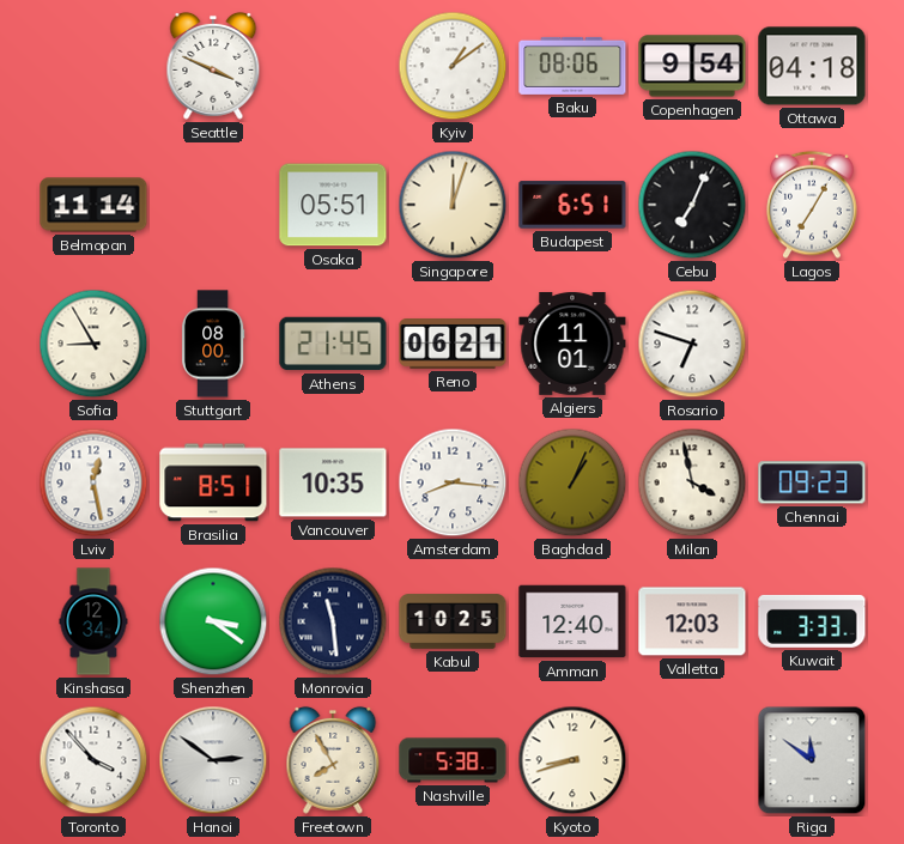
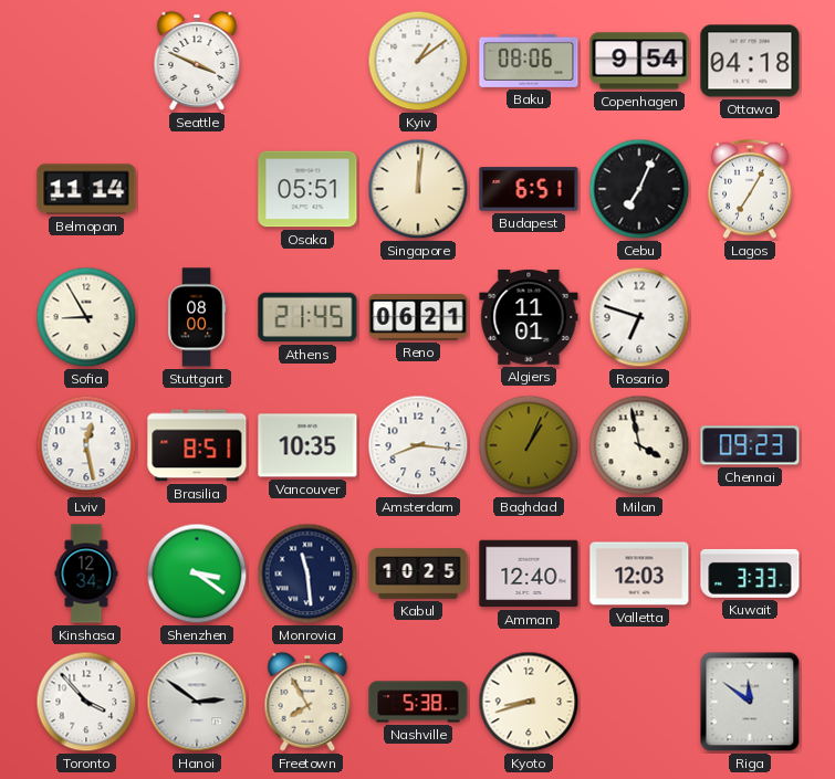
Singapore: 12:03 -> 12:01
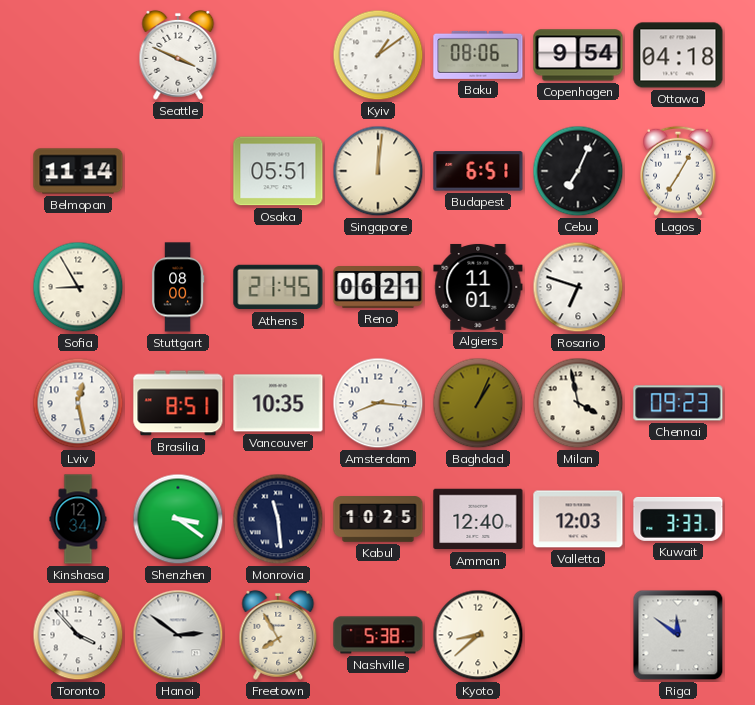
Kyoto: 8:42 -> 8:38
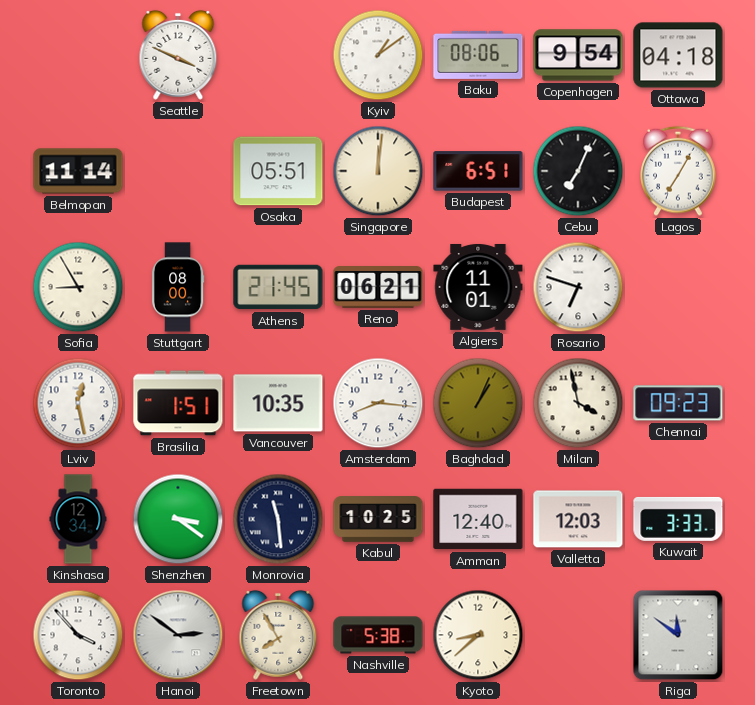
Brasilia: 8:51 -> 1:51
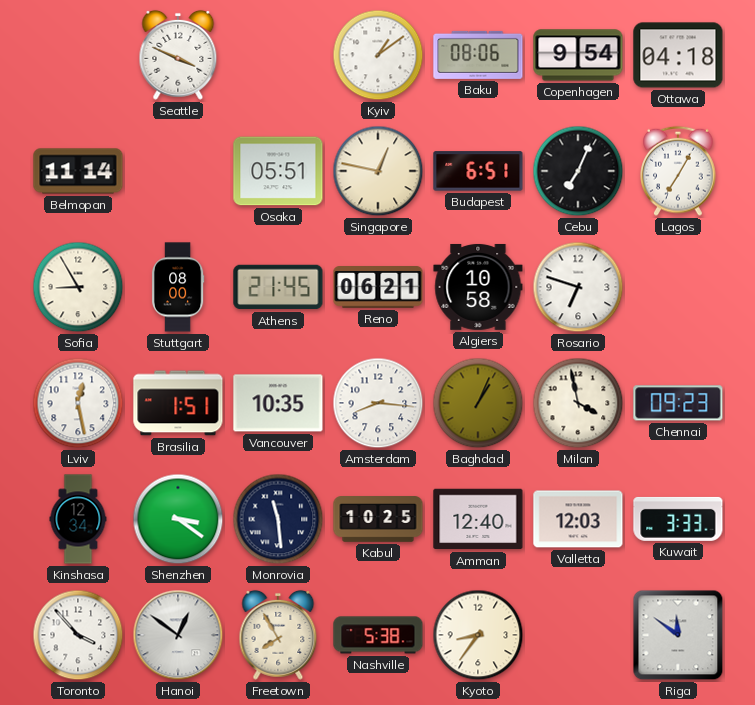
Singapore: 12:01 -> 12:47
Algiers: 11:01 -> 10:58
Hanoi: 2:51 -> 12:51
Kyoto: 8:38 -> 8:36
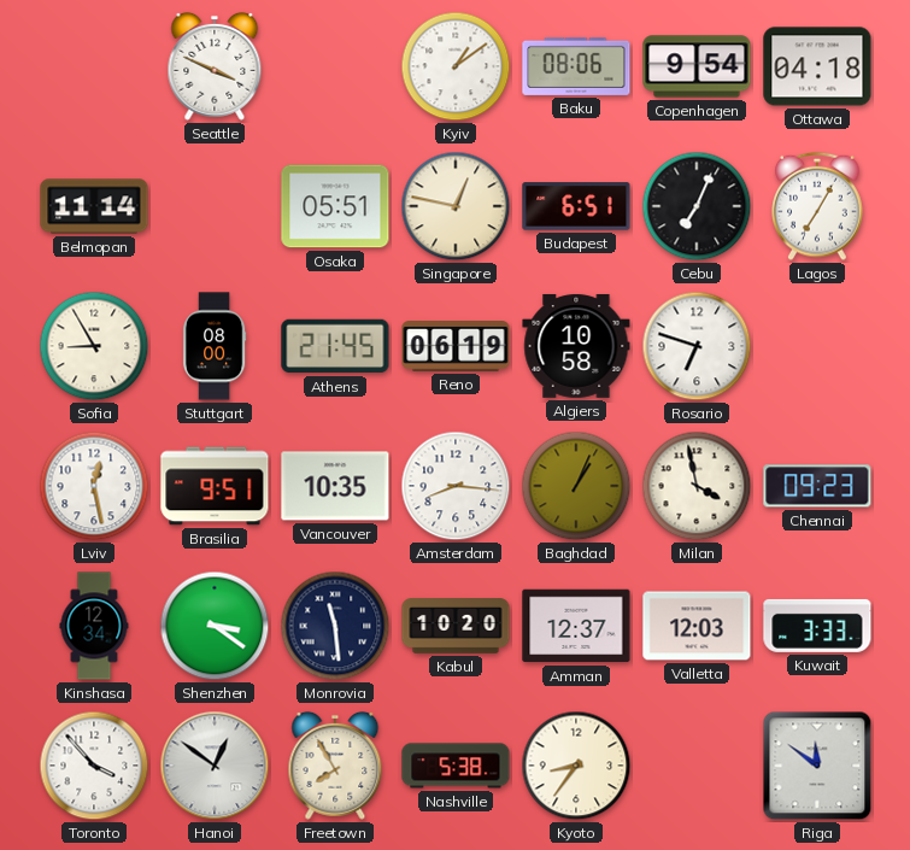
Reno: 06:21 -> 06:19
Brasilia: 1:51 -> 9:51
Kabul: 10:25 -> 10:20
Amman: 12:40 -> 12:37
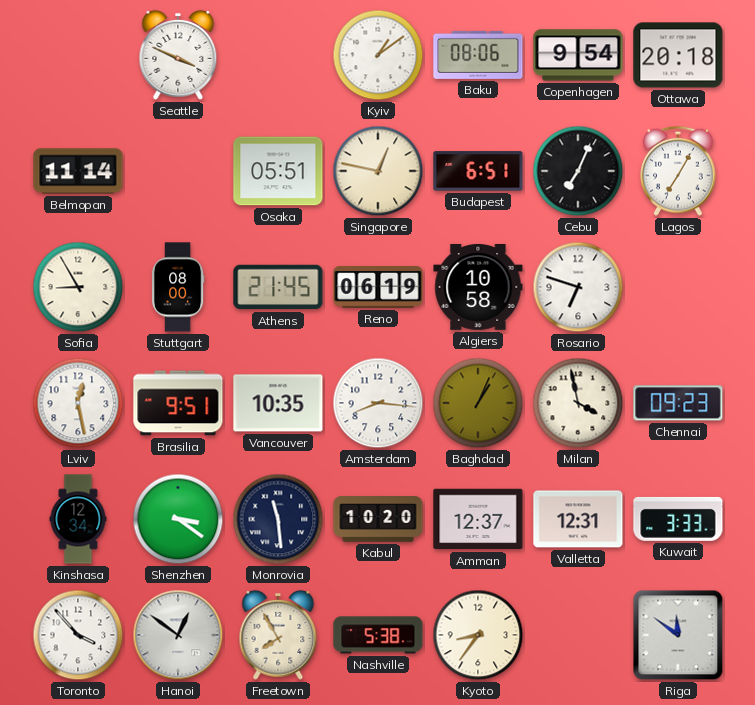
Ottawa: 04:18 -> 20:18
Valletta: 12:03 -> 12:31
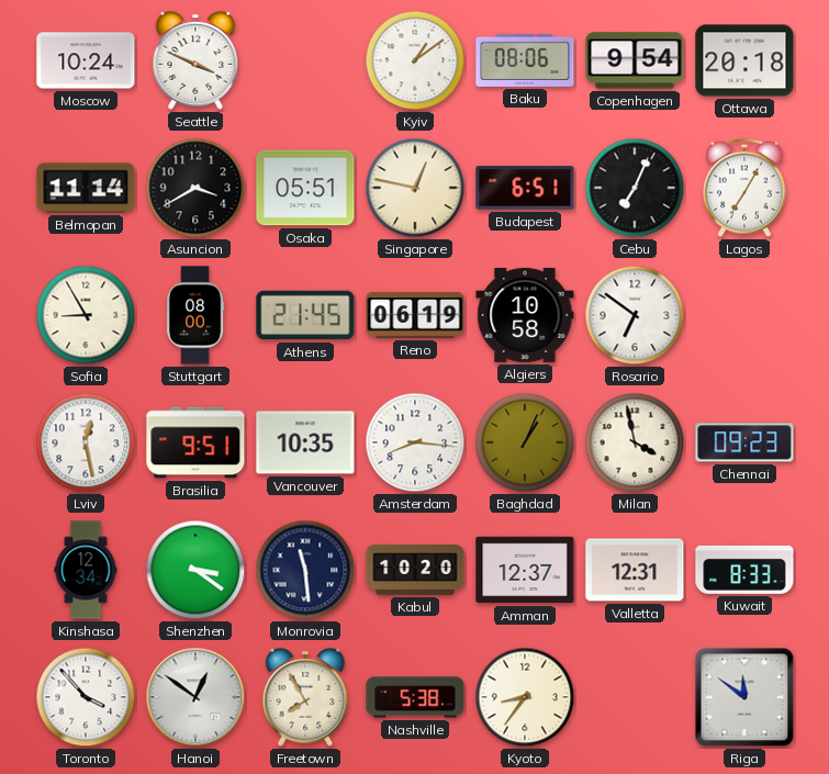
Moscow: none -> 10:24
Asuncion: none -> 3:40
Rosario: 6:48 -> 6:51
Kuwait: 3:33 -> 8:33
